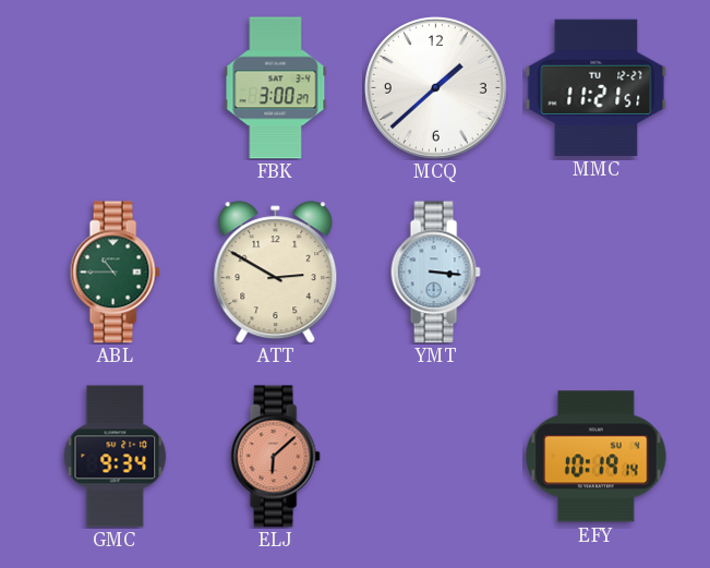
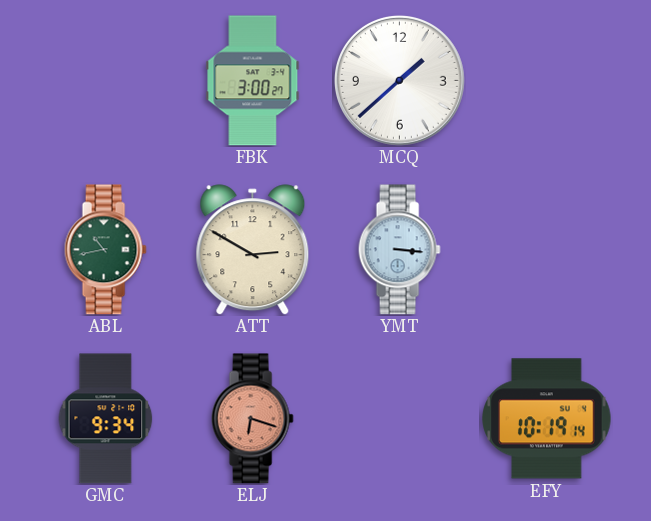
MMC: 11:21 -> none
ABL: 10:45 -> 10:43
ELJ: 6:08 -> 6:18
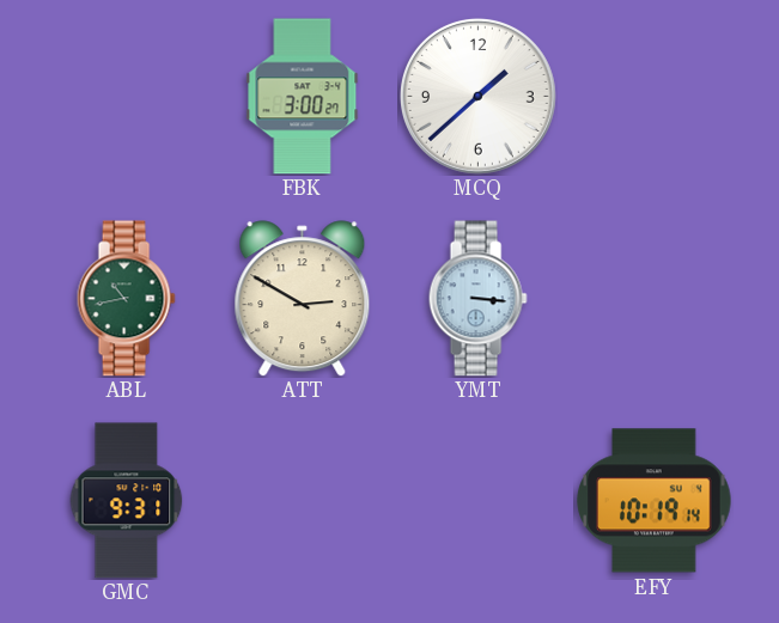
GMC: 9:34 -> 9:31
ELJ: 6:18 -> none
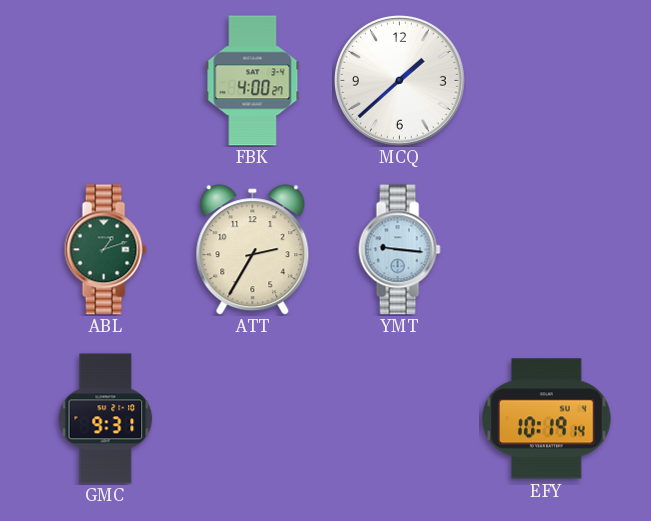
FBK: 3:00 -> 4:00
ABL: 10:43 -> 1:12
ATT: 2:50 -> 2:35
YMT: 3:16 -> 9:16
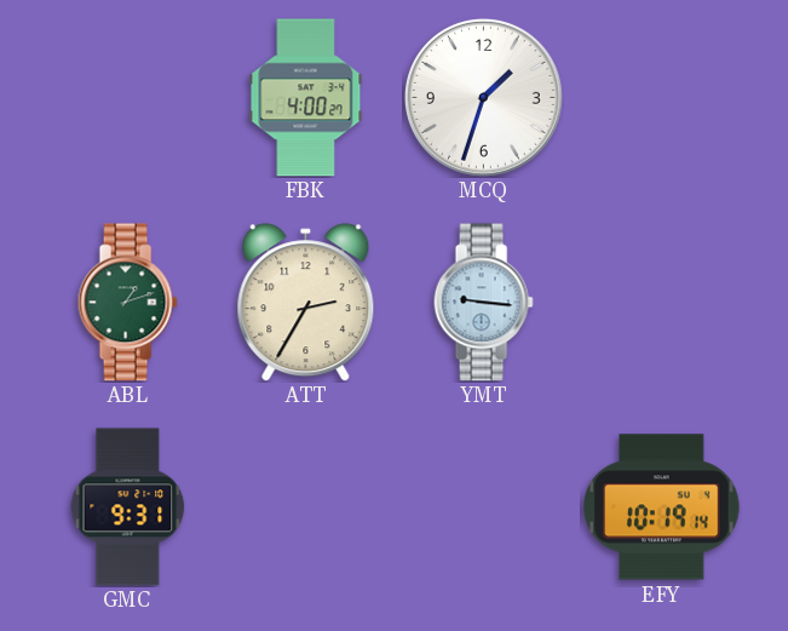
MCQ: 1:38 -> 1:33
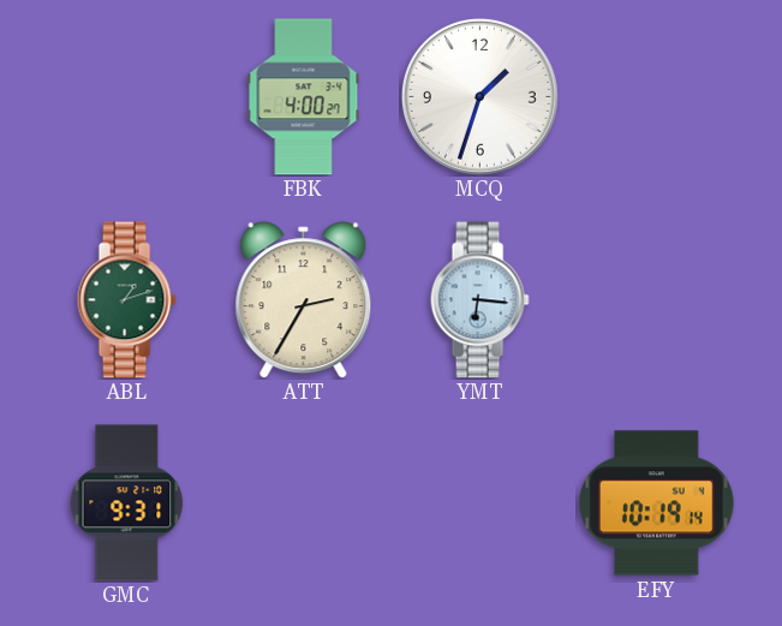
YMT: 9:16 -> 6:16
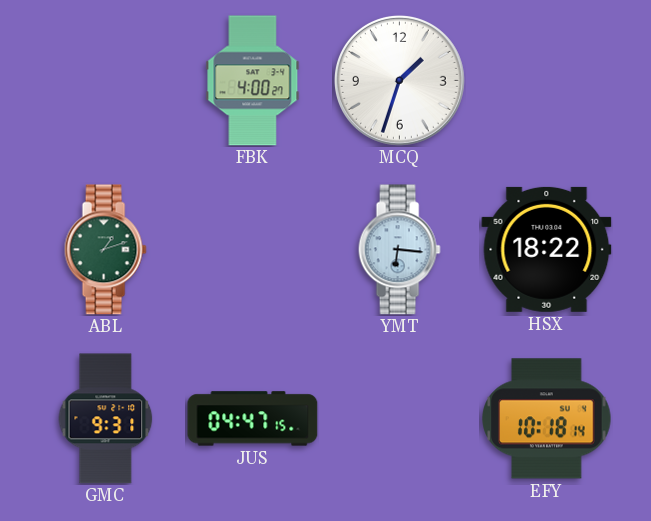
ATT: 2:35 -> none
HSX: none -> 18:22
JUS: none -> 04:47
EFY: 10:19 -> 10:18
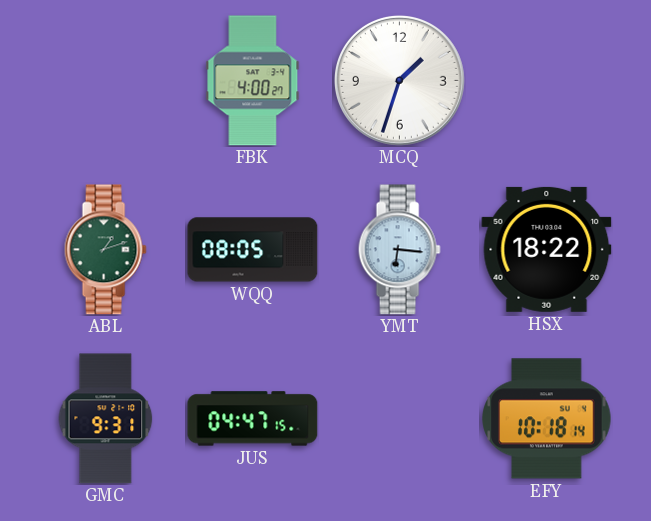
WQQ: none -> 08:05
